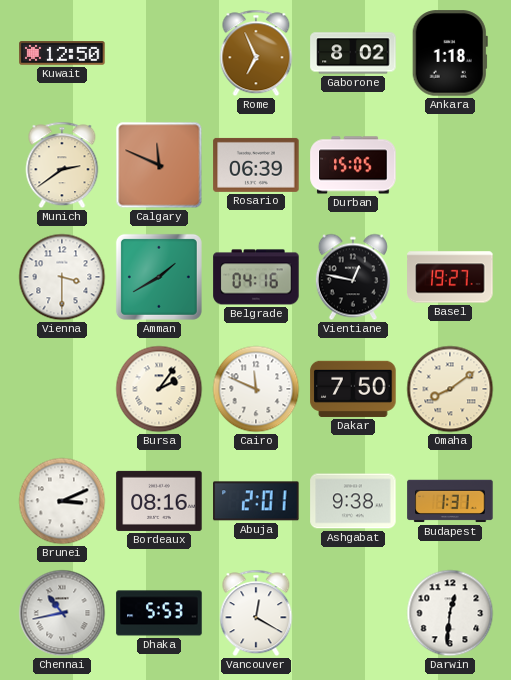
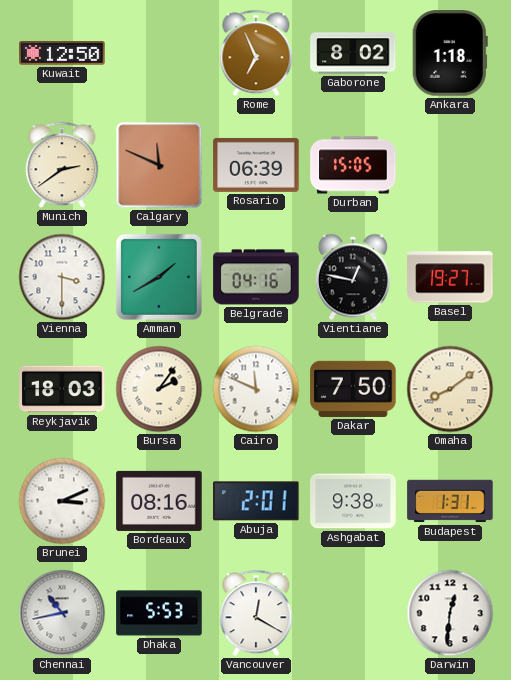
Reykjavik: none -> 18:03
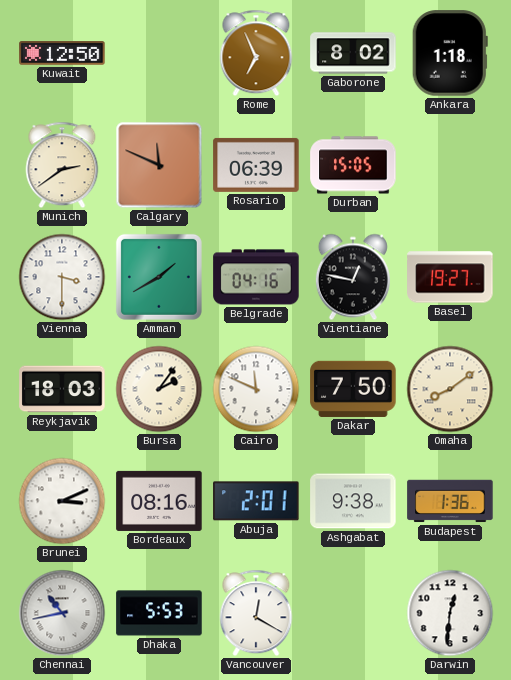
Budapest: 1:31 -> 1:36
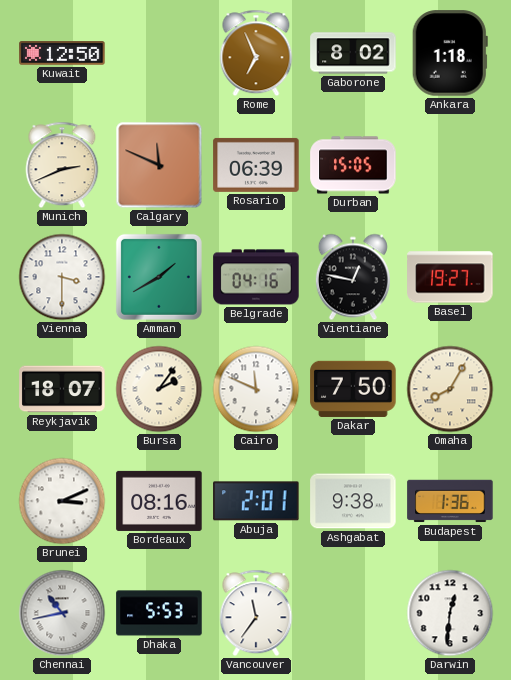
Munich: 2:39 -> 2:41
Reykjavik: 18:03 -> 18:07
Omaha: 8:09 -> 8:05
Vancouver: 12:20 -> 11:36
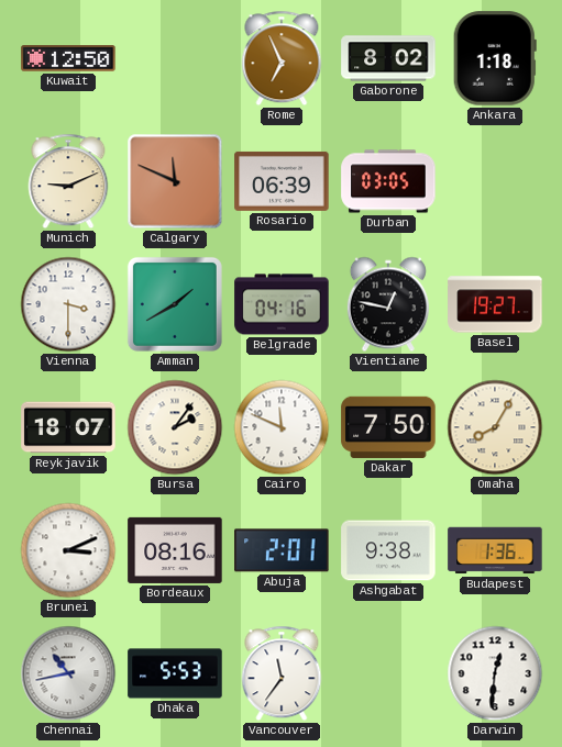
Munich: 2:41 -> 9:11
Durban: 15:05 -> 03:05
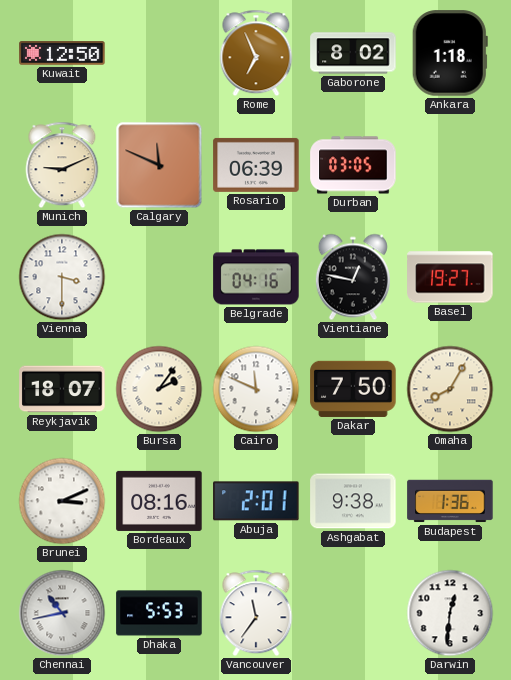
Amman: 1:40 -> none
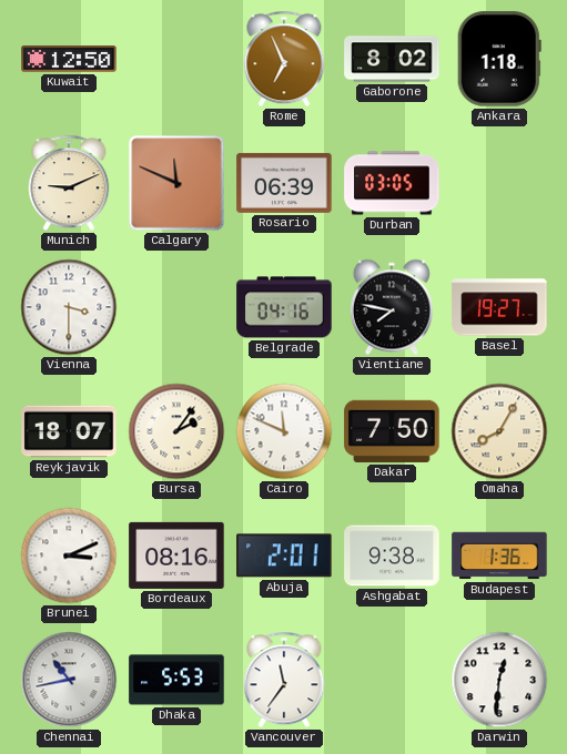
Vientiane: 12:47 -> 7:47
